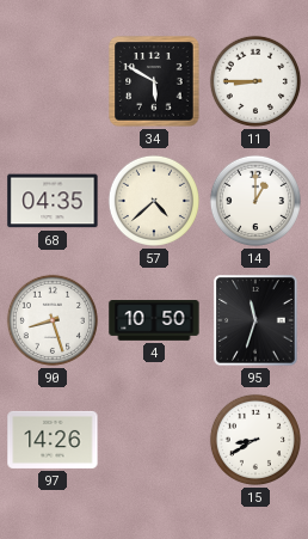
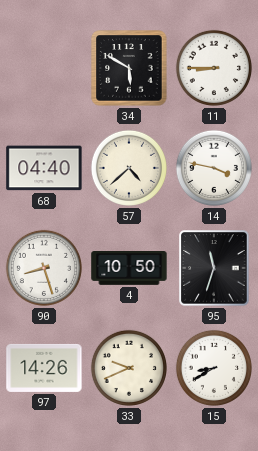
68: 04:35 -> 04:40
14: 1:00 -> 3:47
33: none -> 9:41
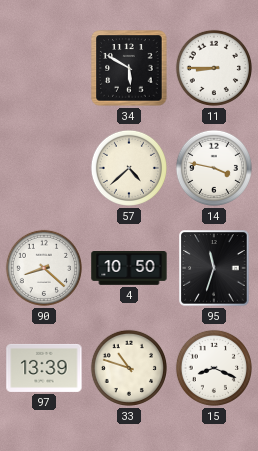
68: 04:40 -> none
90: 8:27 -> 8:22
97: 14:26 -> 13:39
33: 9:41 -> 10:48
15: 8:40 -> 8:19
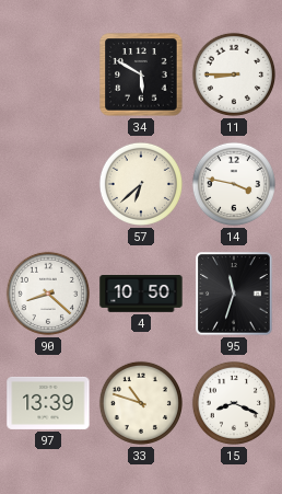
57: 4:38 -> 6:38
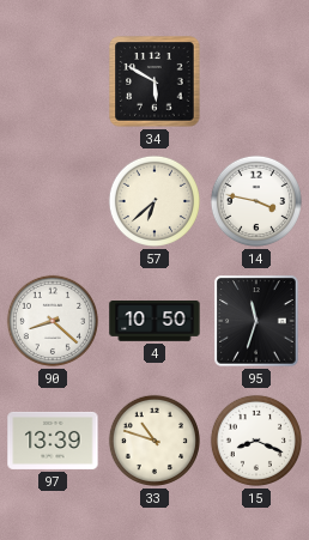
11: 8:45 -> none
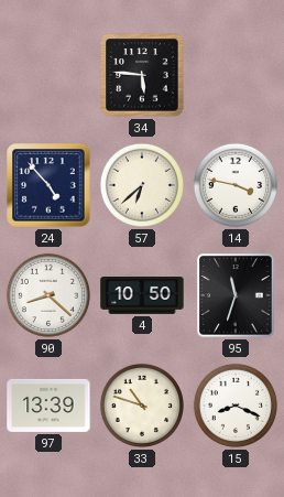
34: 5:50 -> 5:46
24: none -> 4:53
